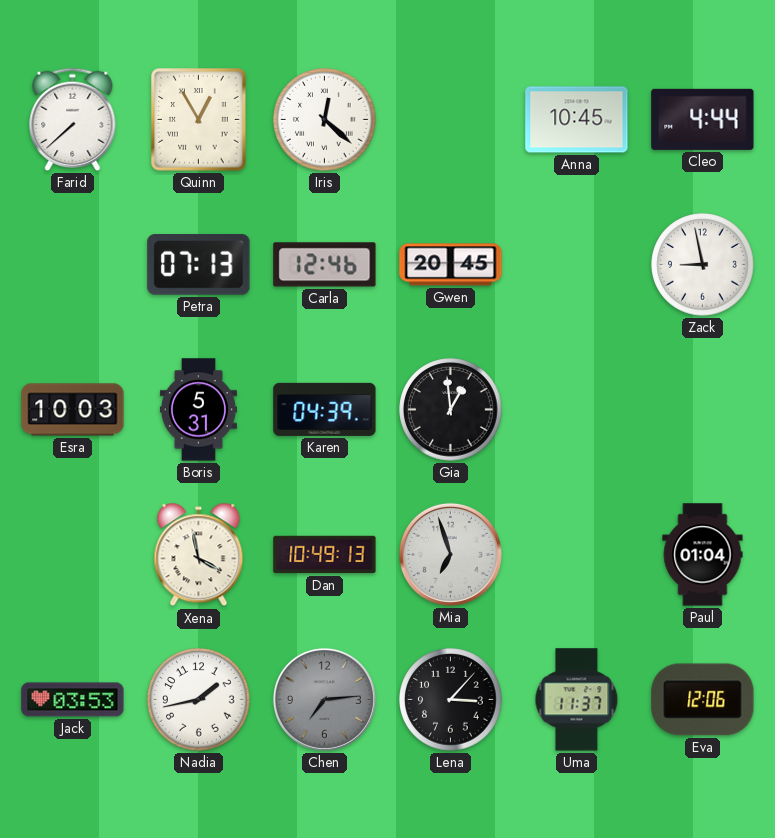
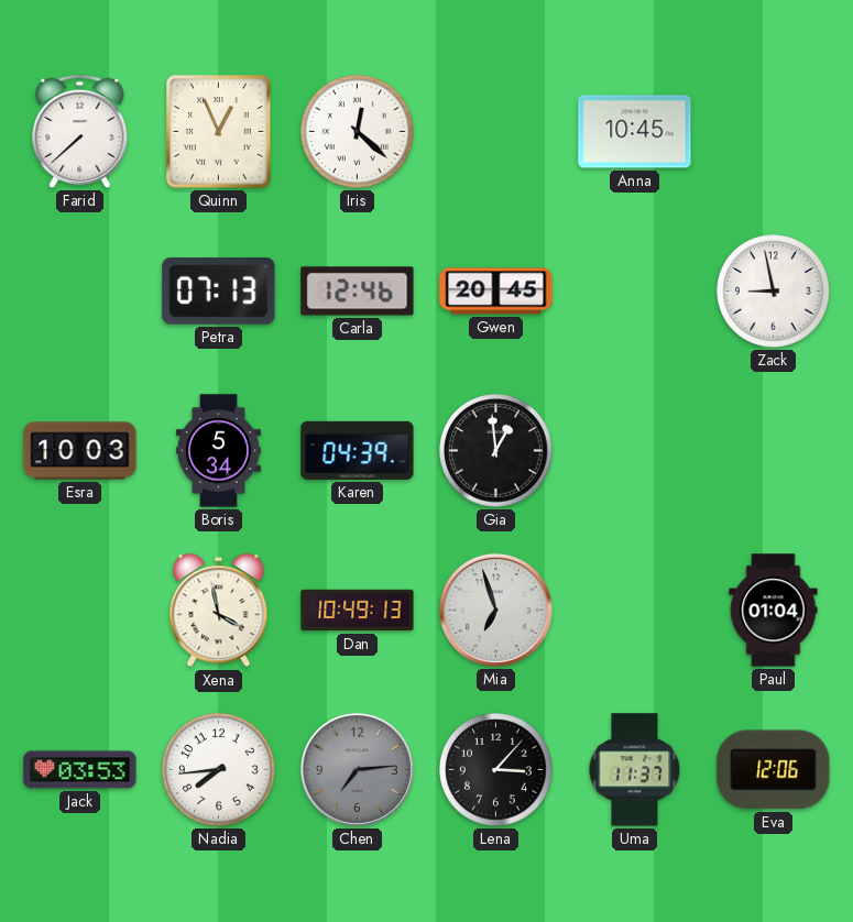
Quinn: 12:55 -> 12:56
Cleo: 4:44 -> none
Boris: 5:31 -> 5:34
Nadia: 1:43 -> 7:44
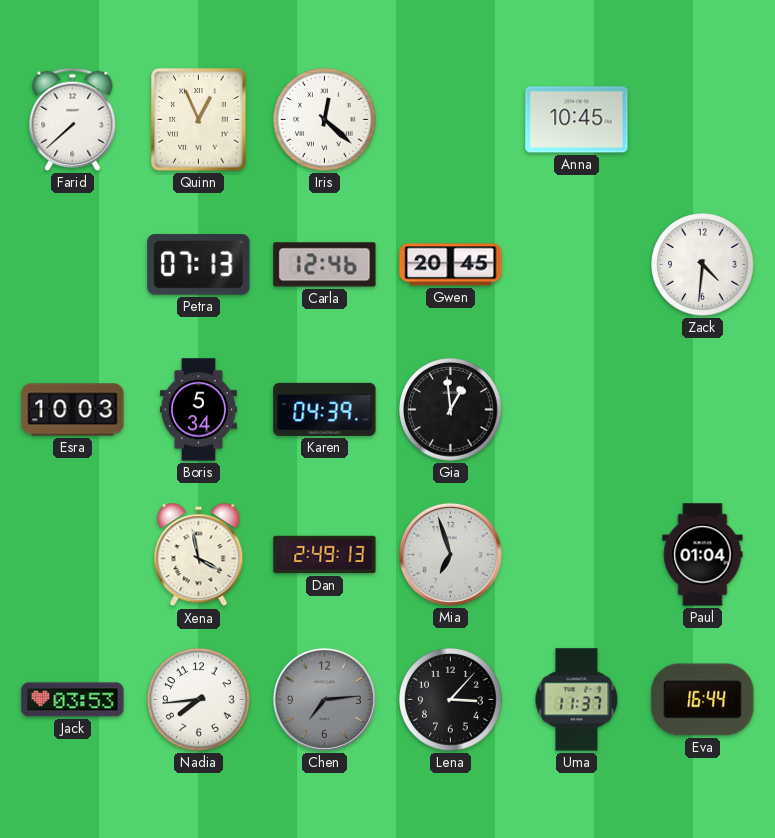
Zack: 8:58 -> 4:31
Dan: 10:49 -> 2:49
Eva: 12:06 -> 16:44
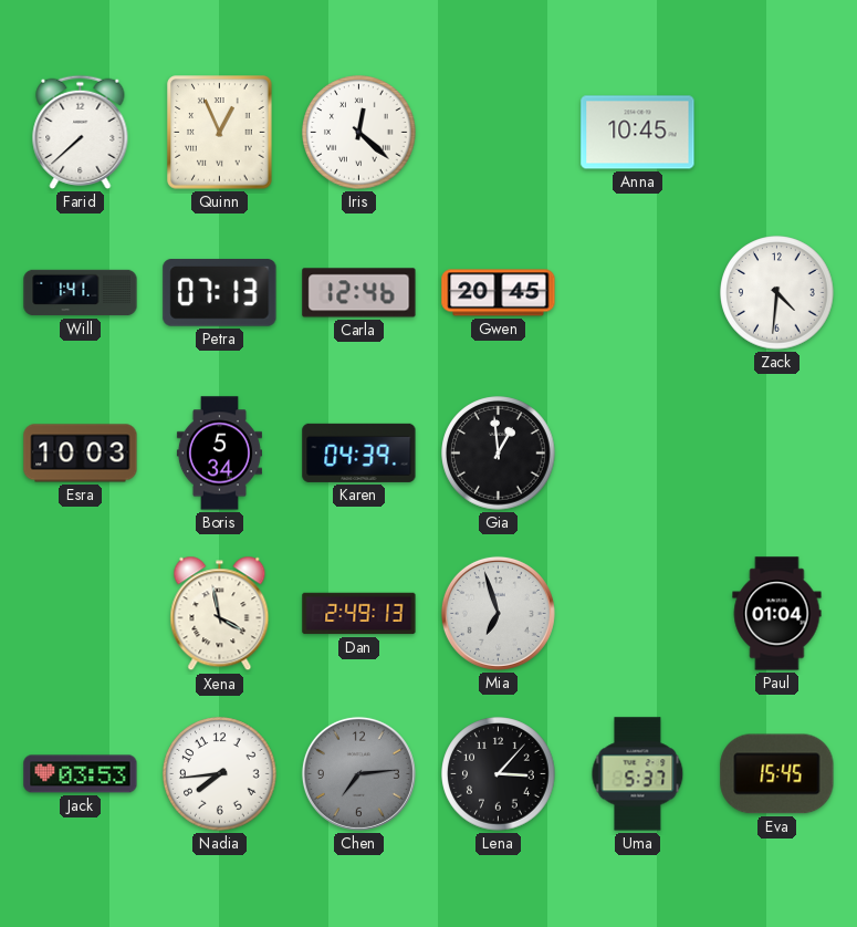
Will: none -> 1:41
Uma: 11:37 -> 5:37
Eva: 16:44 -> 15:45
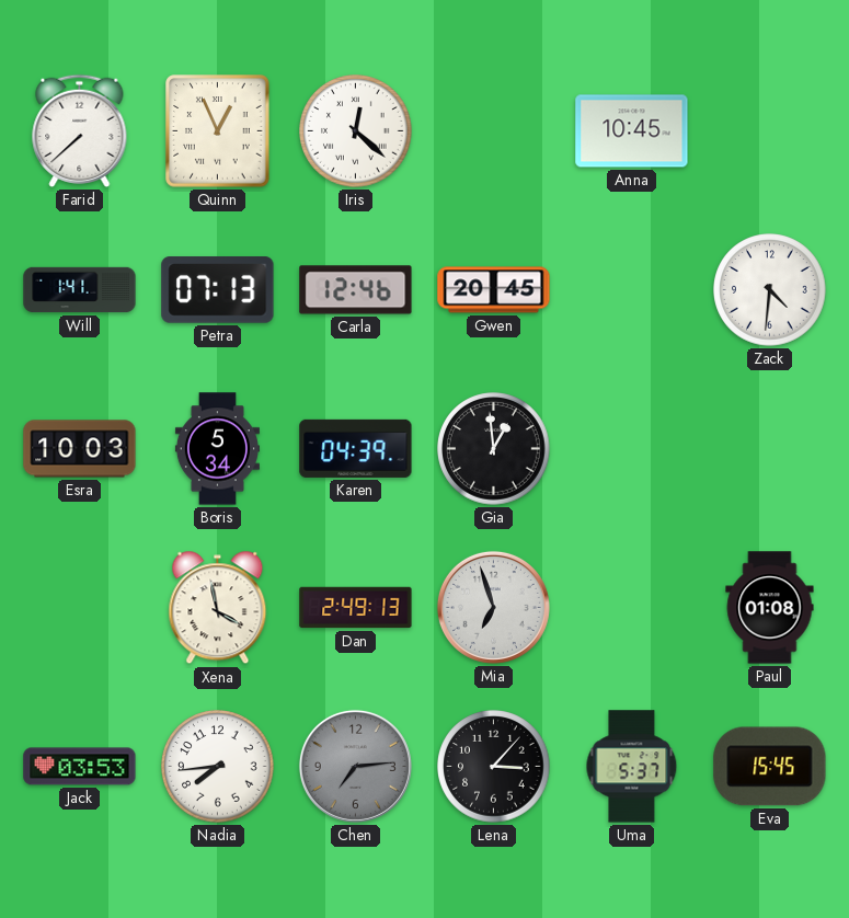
Paul: 01:04 -> 01:08
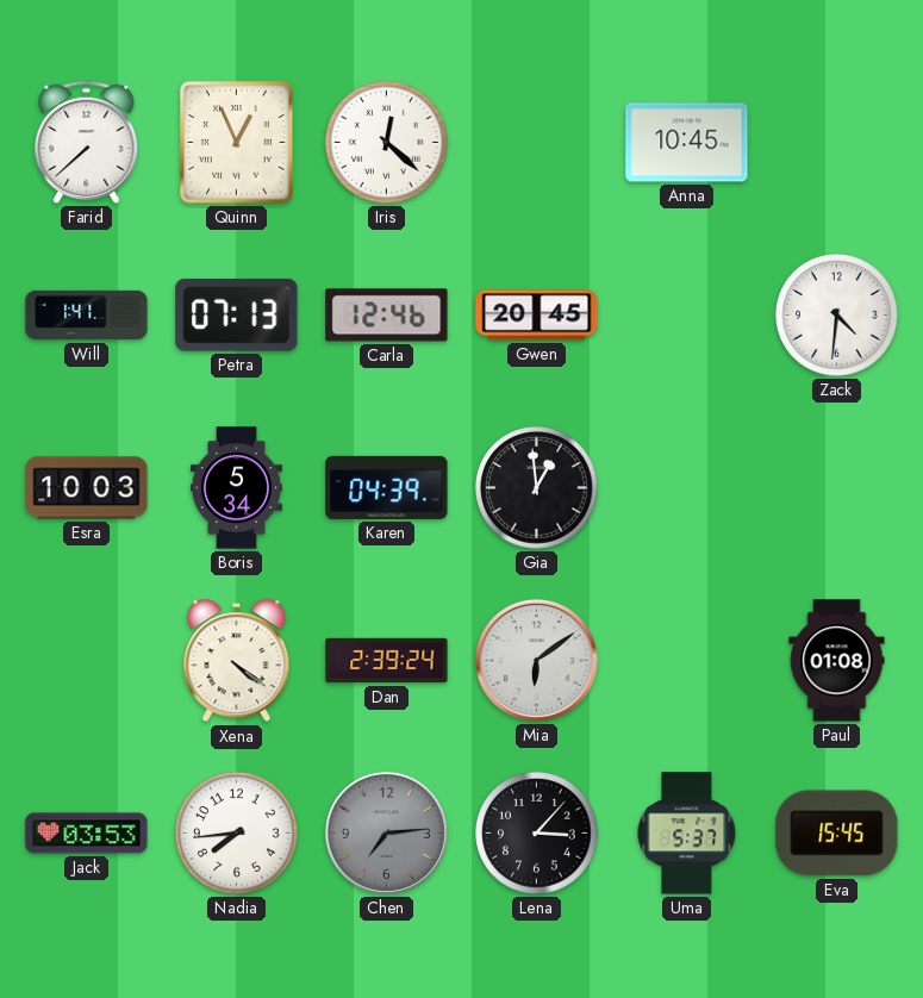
Xena: 3:58 -> 4:21
Dan: 2:49 -> 2:39
Mia: 6:57 -> 6:09
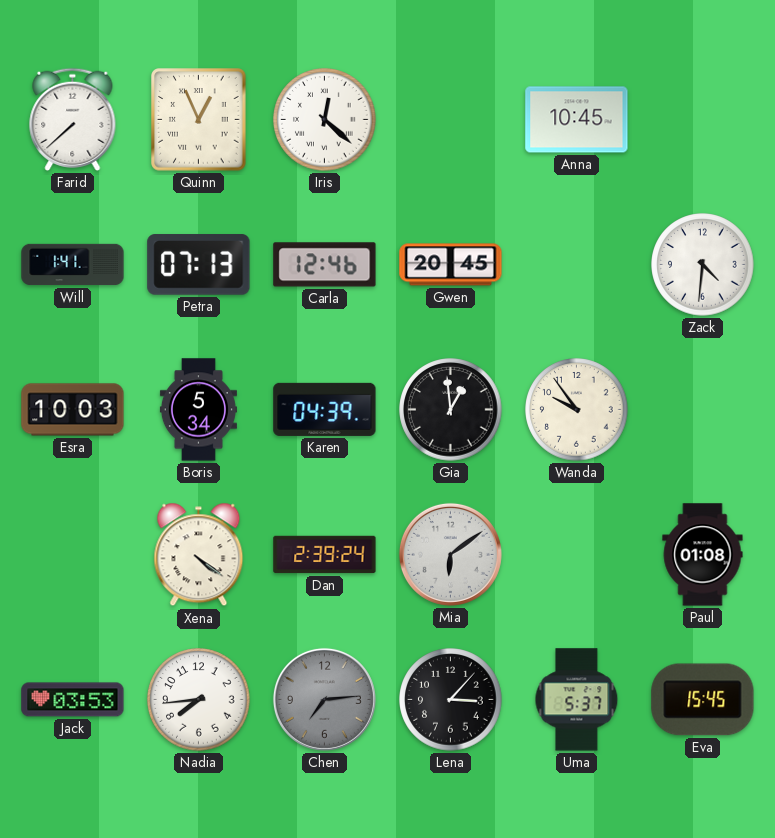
Wanda: none -> 9:54
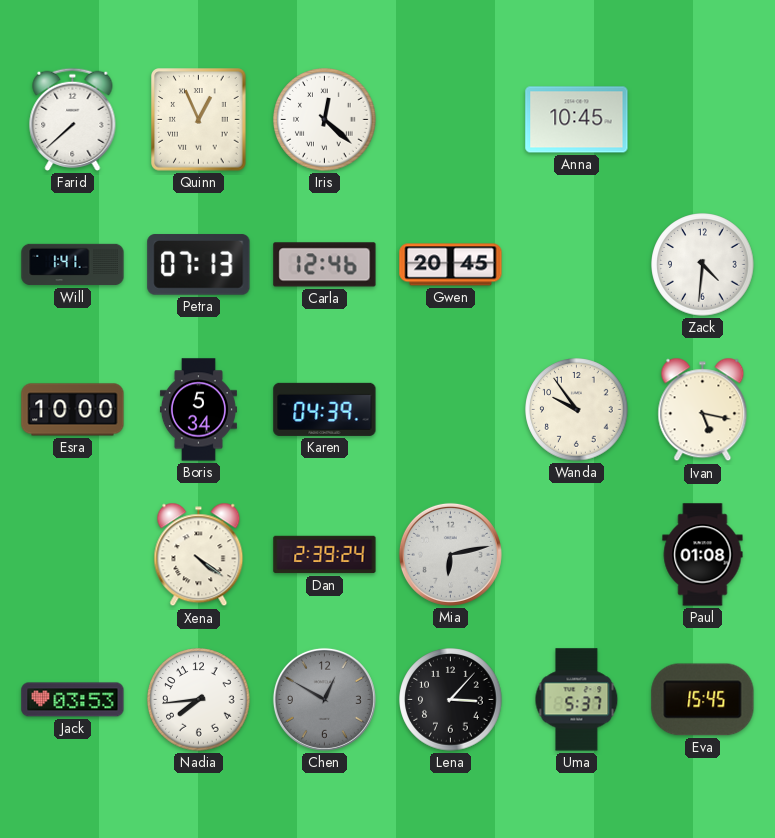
Esra: 10:03 -> 10:00
Gia: 12:59 -> none
Ivan: none -> 5:17
Mia: 6:09 -> 6:13
Chen: 7:14 -> 12:50
